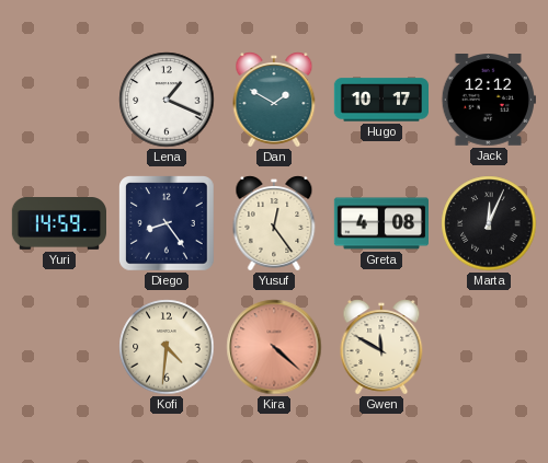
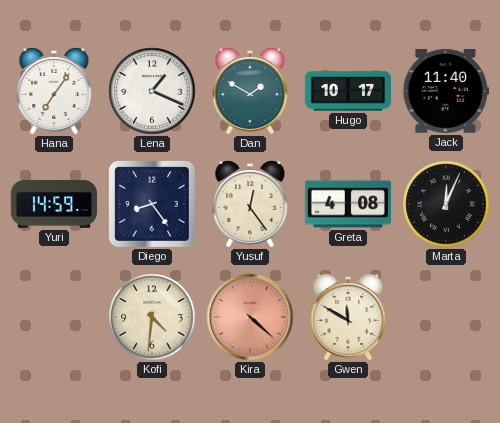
Hana: none -> 7:06
Jack: 12:12 -> 11:40
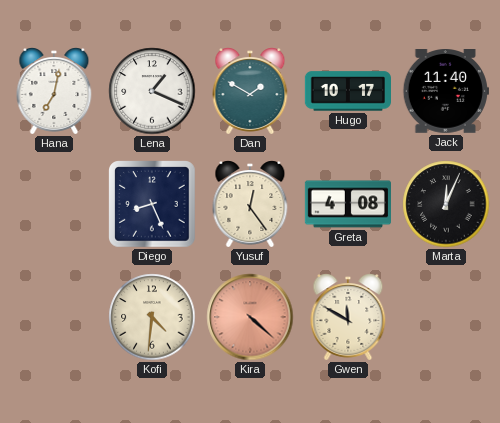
Hana: 7:06 -> 7:02
Yuri: 14:59 -> none
Diego: 8:24 -> 8:26
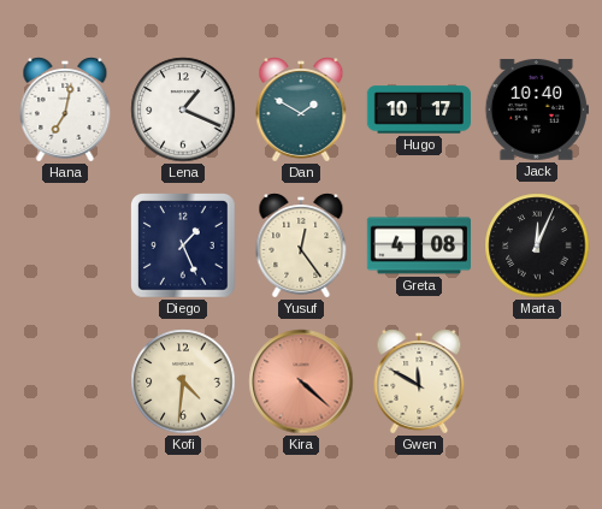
Jack: 11:40 -> 10:40
Diego: 8:26 -> 1:26
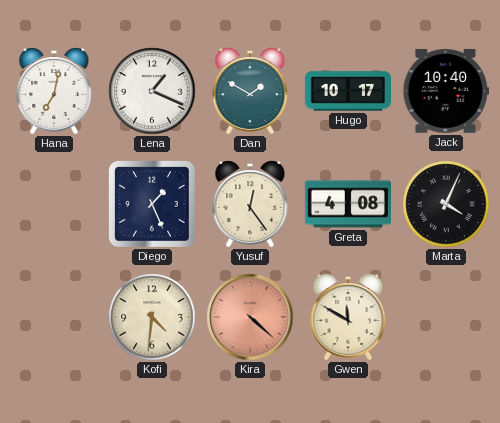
Marta: 12:04 -> 4:04
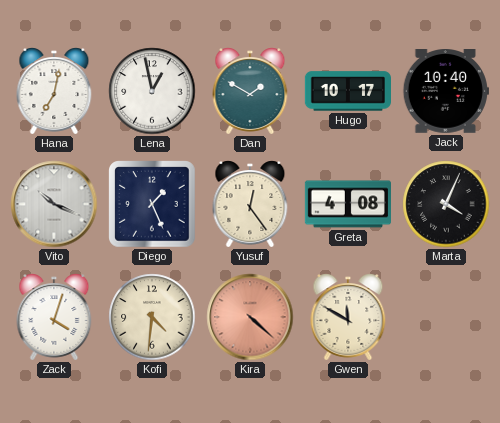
Lena: 1:19 -> 12:58
Vito: none -> 10:19
Zack: none -> 4:03
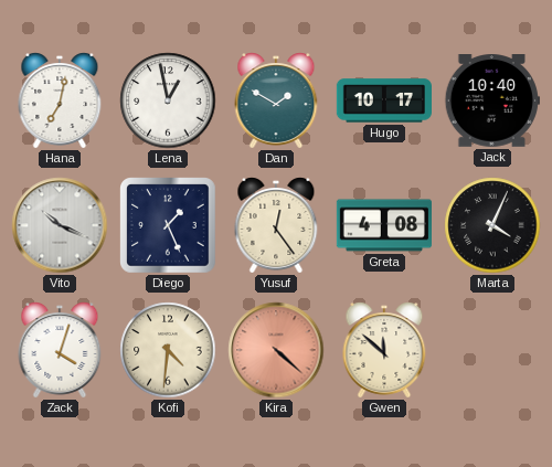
Gwen: 11:50 -> 11:52
